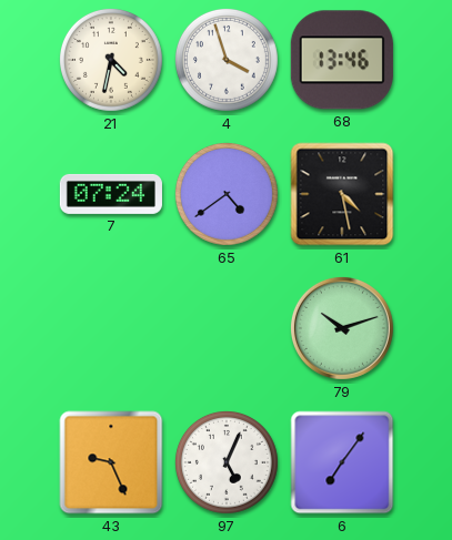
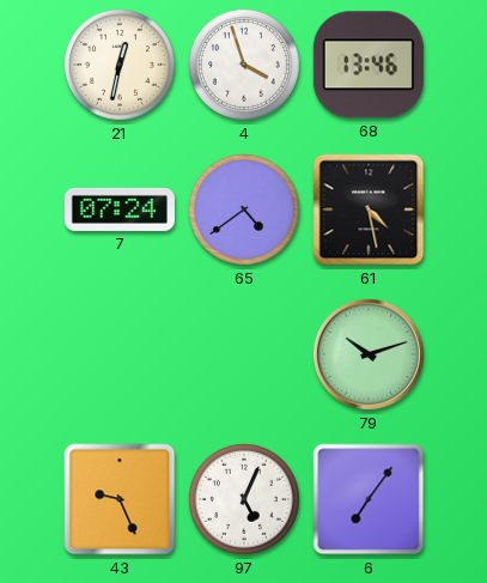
21: 4:32 -> 12:32
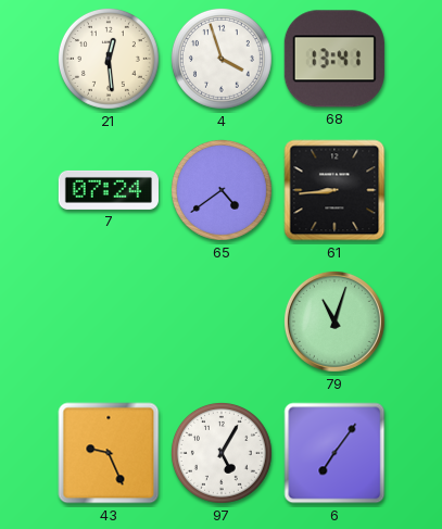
21: 12:32 -> 12:29
68: 13:46 -> 13:41
61: 4:28 -> 8:44
79: 10:12 -> 11:03
97: 5:04 -> 5:05
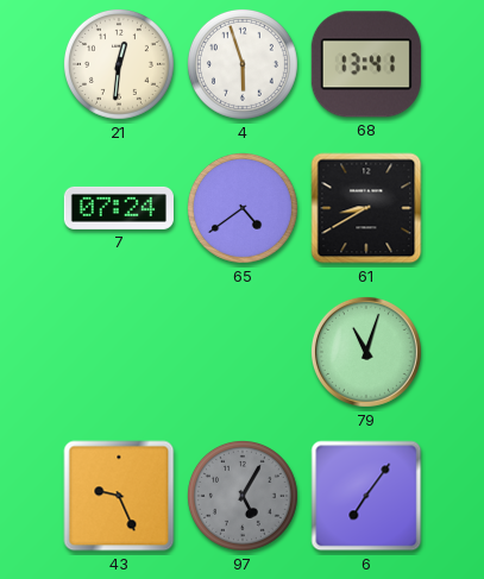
21: 12:29 -> 12:31
4: 3:57 -> 5:57
61: 8:44 -> 8:40
97 dial: white -> grey
